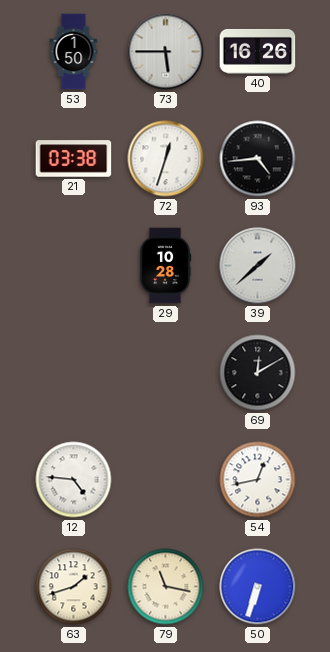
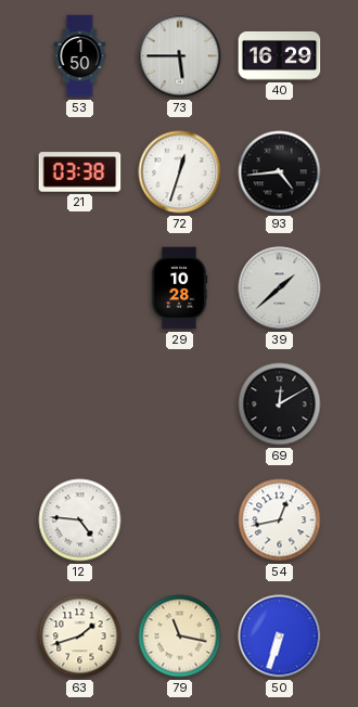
40: 16:26 -> 16:29
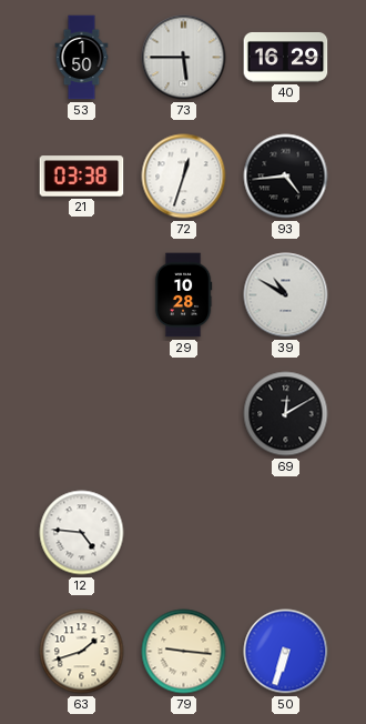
39: 1:38 -> 10:50
54: 12:43 -> none
79: 11:17 -> 9:16
